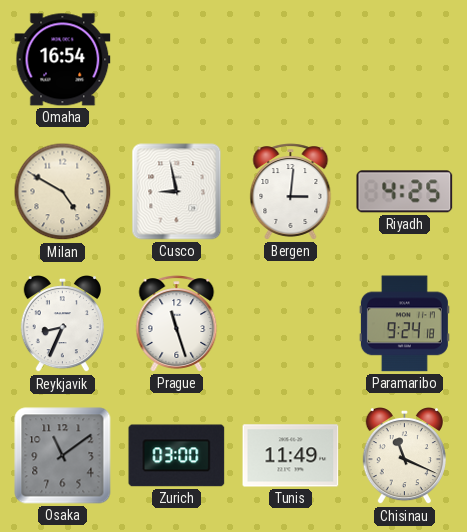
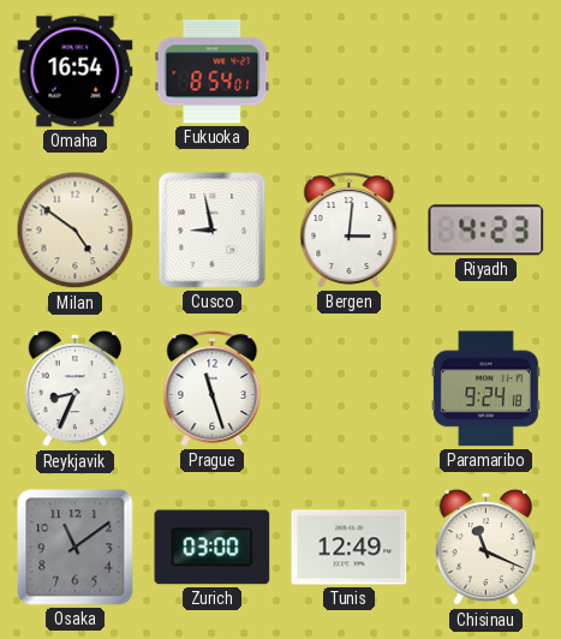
Fukuoka: none -> 8:54
Milan: 4:50 -> 4:51
Riyadh: 4:25 -> 4:23
Tunis: 11:49 -> 12:49
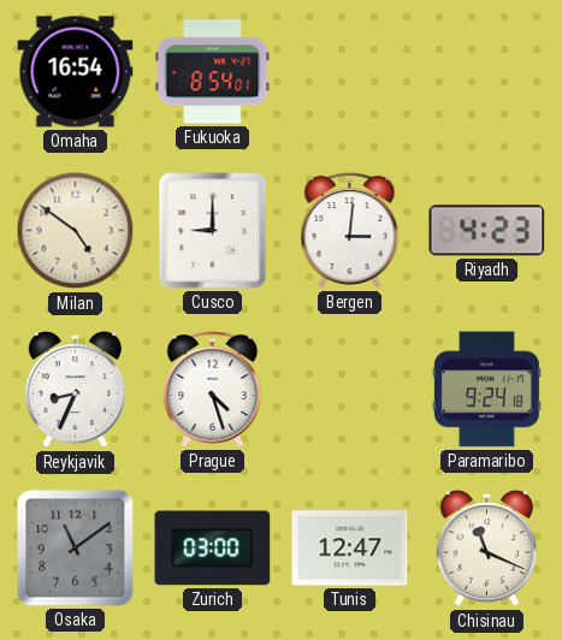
Cusco: 8:58 -> 9:00
Prague: 11:27 -> 4:27
Tunis: 12:49 -> 12:47
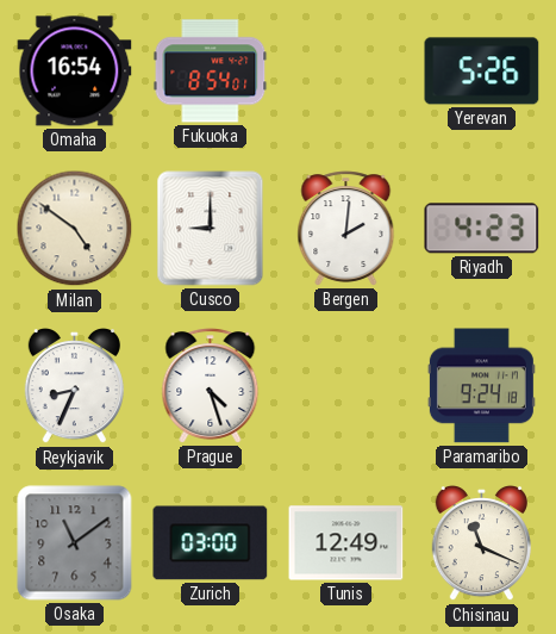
Yerevan: none -> 5:26
Bergen: 3:01 -> 2:01
Tunis: 12:47 -> 12:49
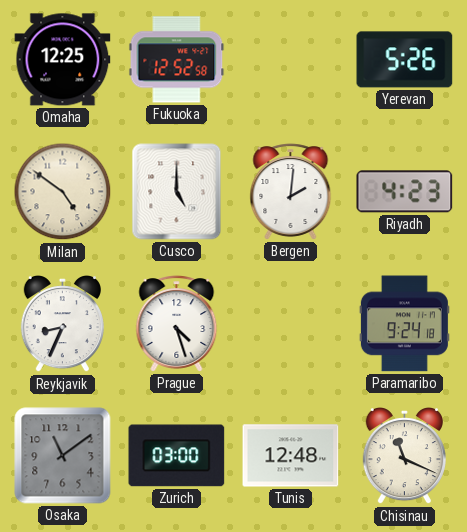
Omaha: 16:54 -> 12:25
Fukuoka: 8:54 -> 12:52
Cusco: 9:00 -> 5:00
Tunis: 12:49 -> 12:48
